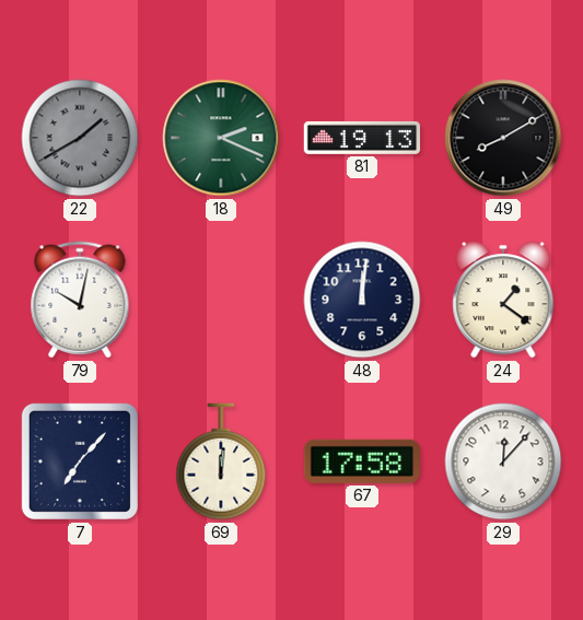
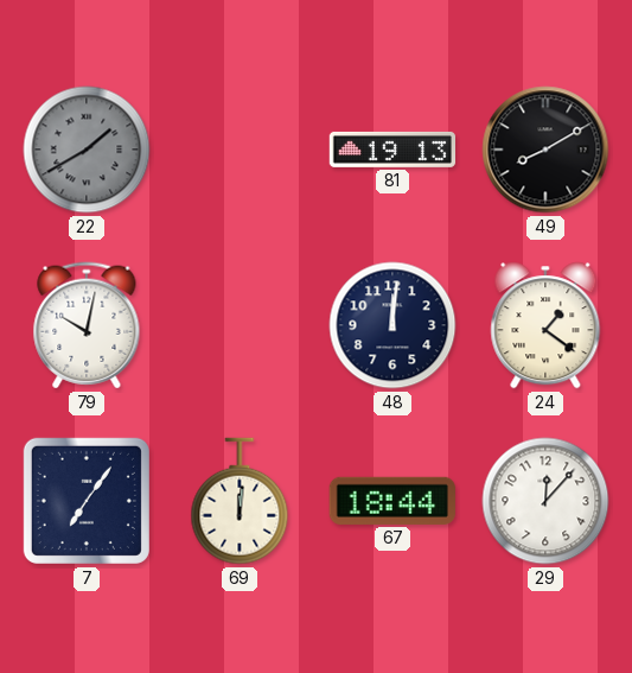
18: 2:19 -> none
7: 7:07 -> 7:06
67: 17:58 -> 18:44
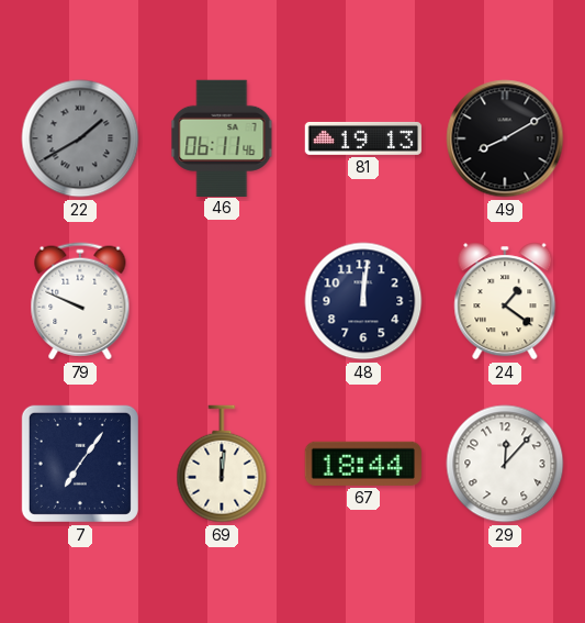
46: none -> 06:11
79: 10:02 -> 9:49
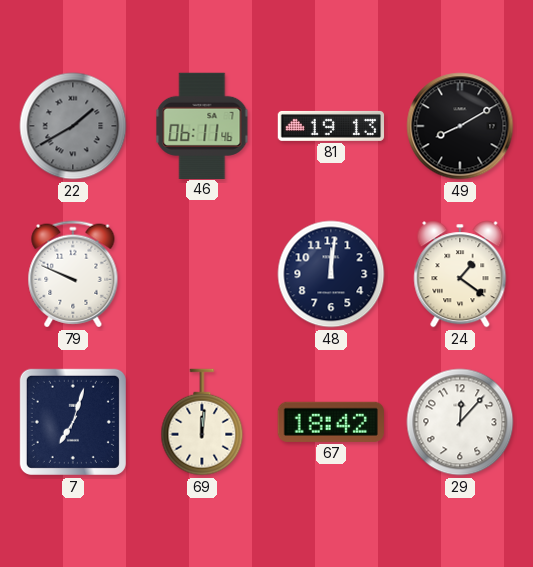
7: 7:06 -> 7:03
67: 18:44 -> 18:42
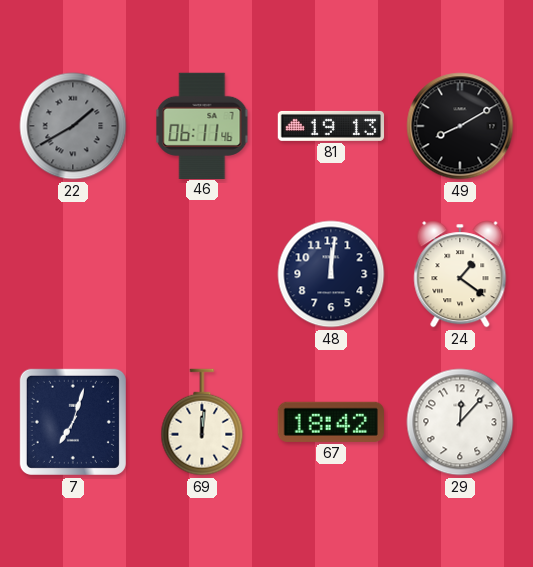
79: 9:49 -> none
